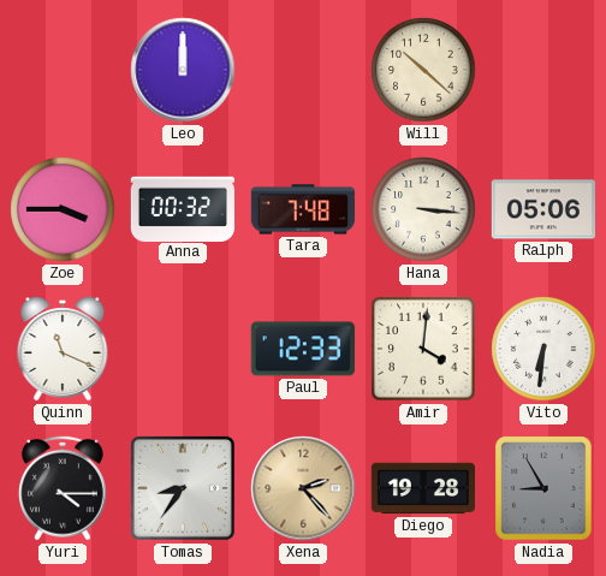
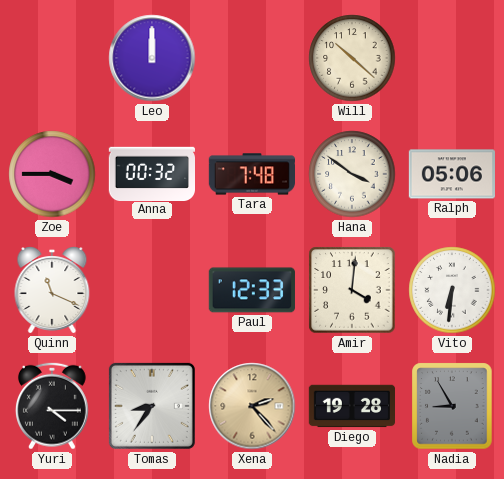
Hana: 3:16 -> 3:51
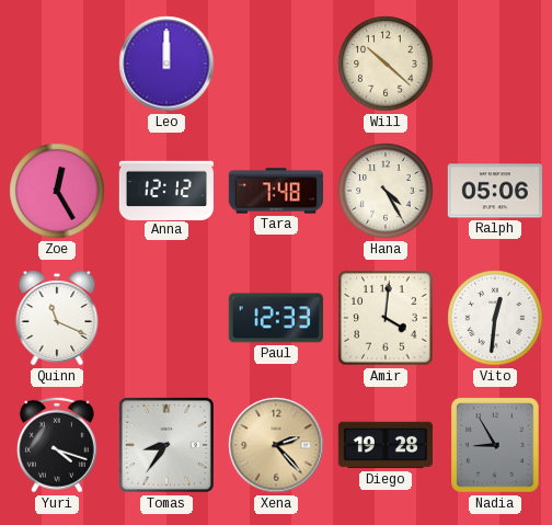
Zoe: 3:45 -> 12:25
Anna: 00:32 -> 12:12
Hana: 3:51 -> 4:25
Vito: 6:31 -> 12:31
Yuri: 4:15 -> 4:18
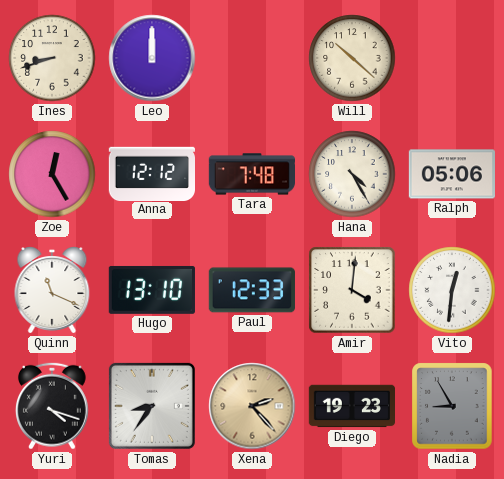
Ines: none -> 8:42
Hugo: none -> 13:10
Diego: 19:28 -> 19:23
